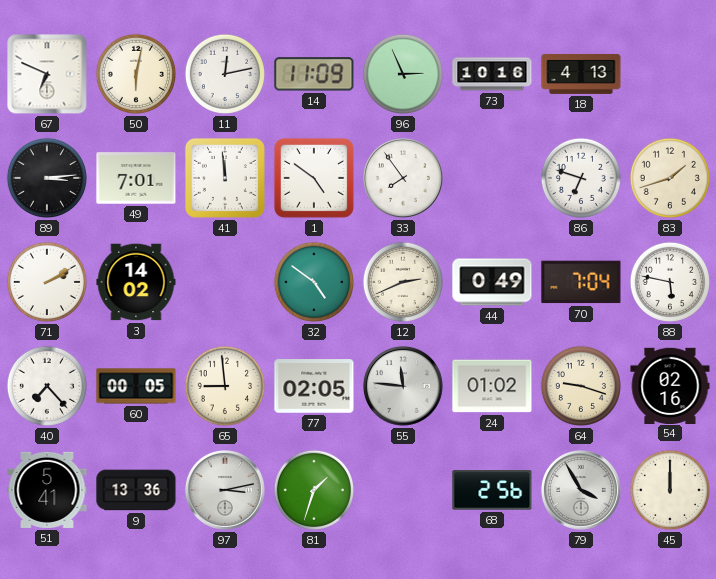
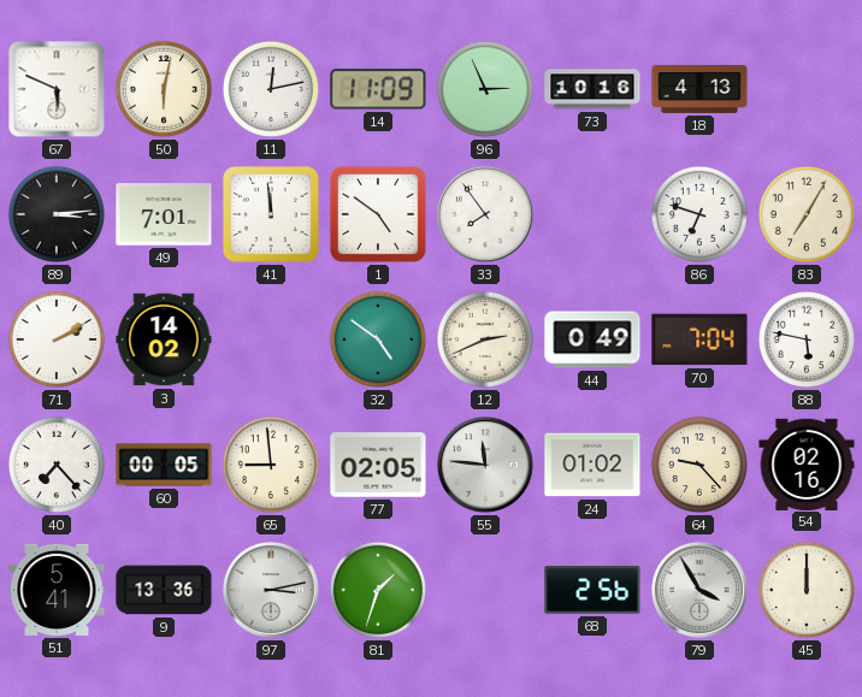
67: 6:49 -> 5:49
83: 1:42 -> 7:05
64: 9:18 -> 9:23
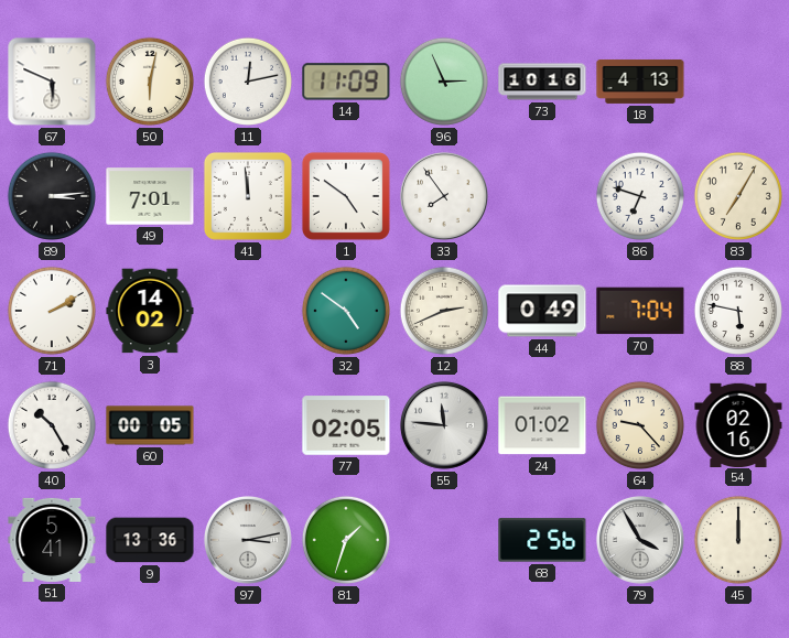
40: 7:23 -> 10:25
65: 8:59 -> none
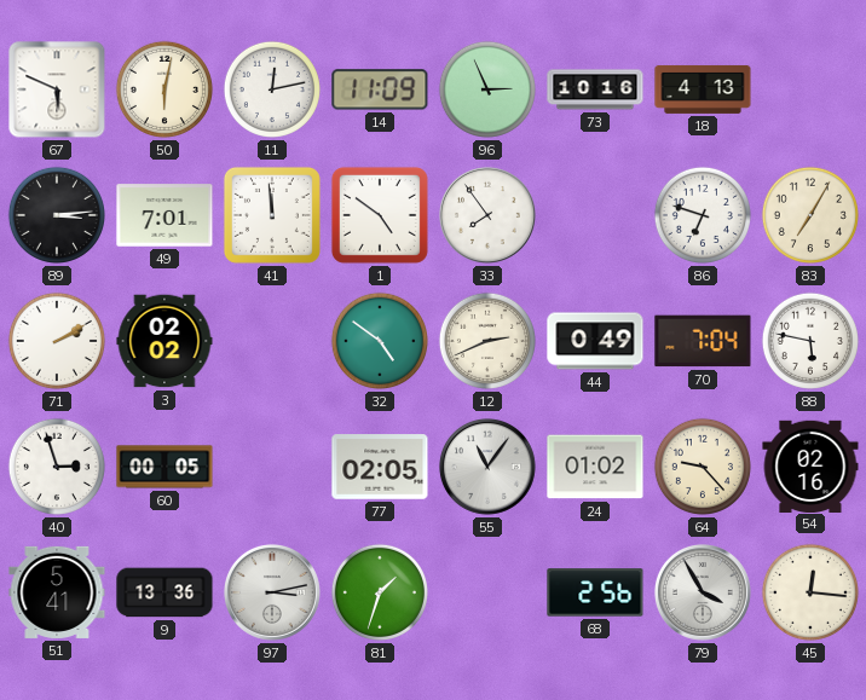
3: 14:02 -> 02:02
40: 10:25 -> 2:57
55: 11:46 -> 11:06
45: 12:00 -> 12:16
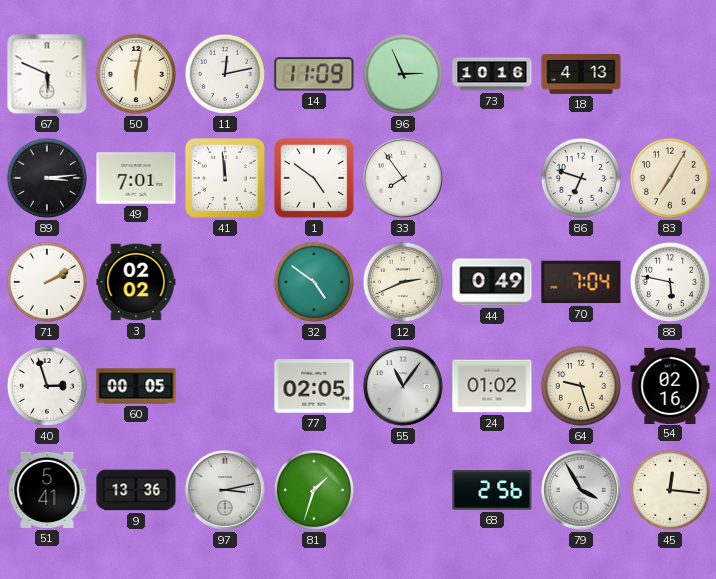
64: 9:23 -> 9:27
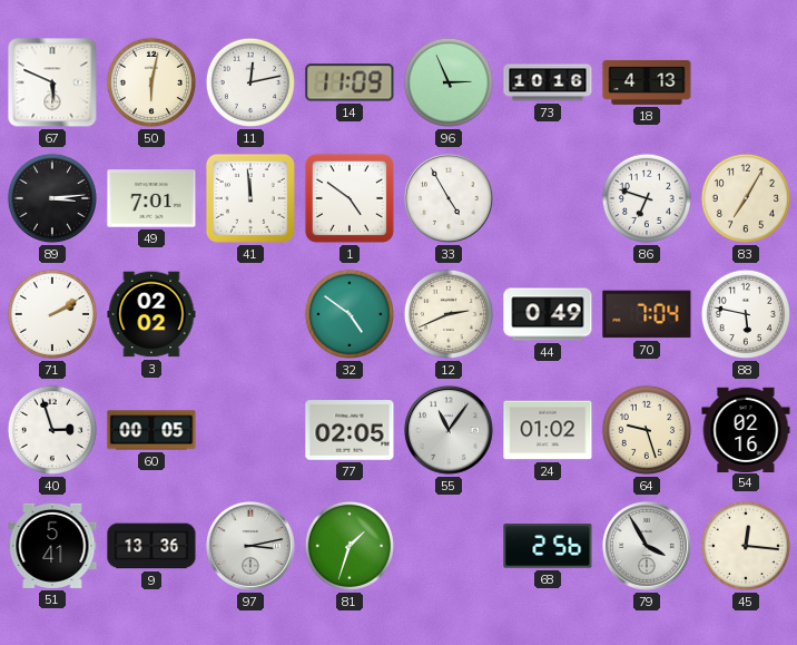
33: 7:54 -> 4:55
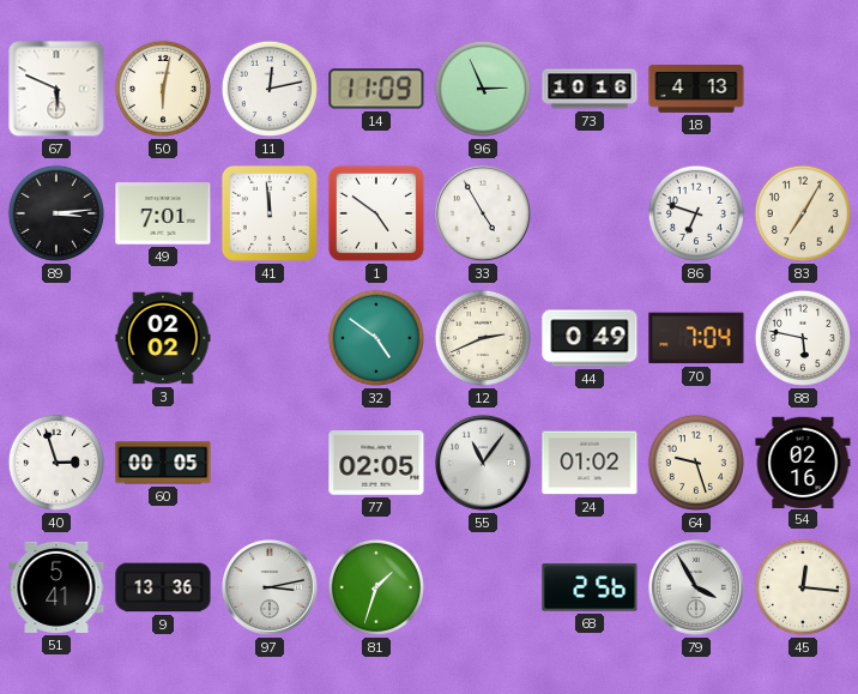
71: 2:10 -> none
